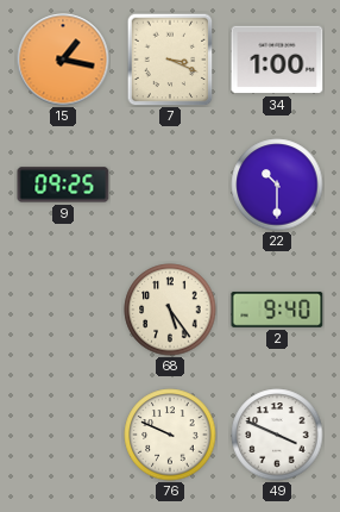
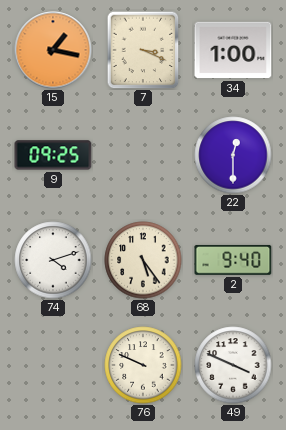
22: 10:30 -> 12:30
74: none -> 4:12
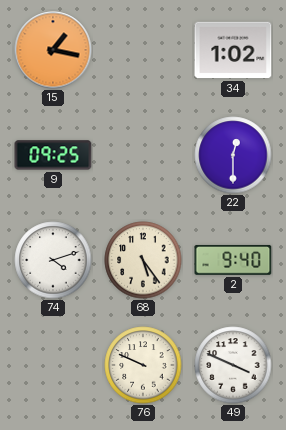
7: 3:19 -> none
34: 1:00 -> 1:02
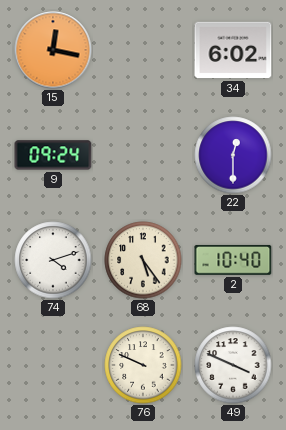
15: 1:17 -> 12:17
34: 1:02 -> 6:02
9: 09:25 -> 09:24
2: 9:40 -> 10:40
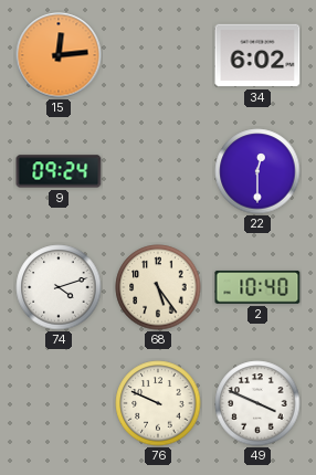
15: 12:17 -> 12:14
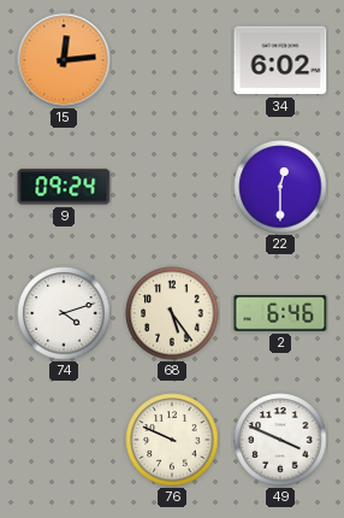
2: 10:40 -> 6:46
